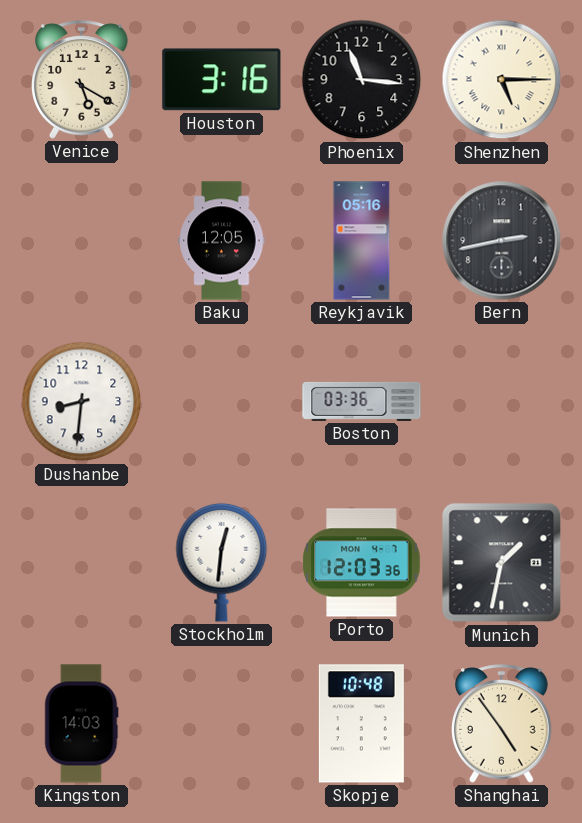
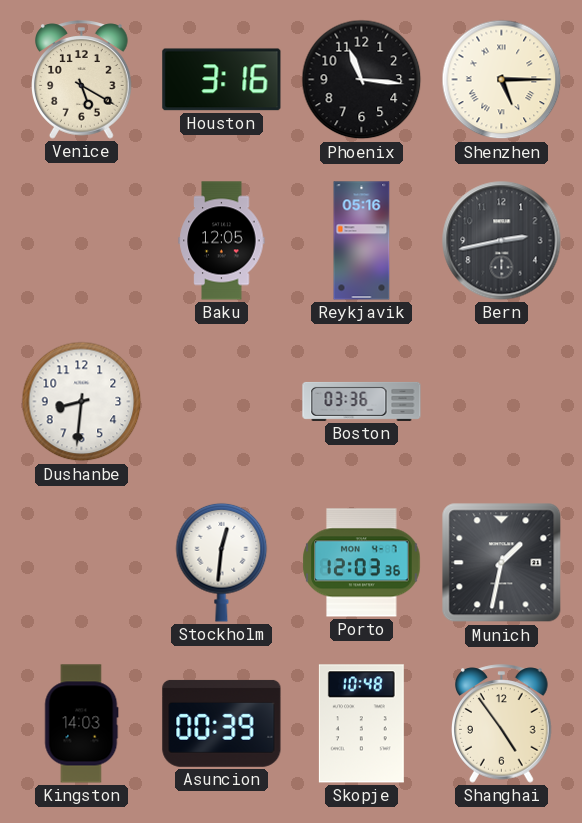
Asuncion: none -> 00:39
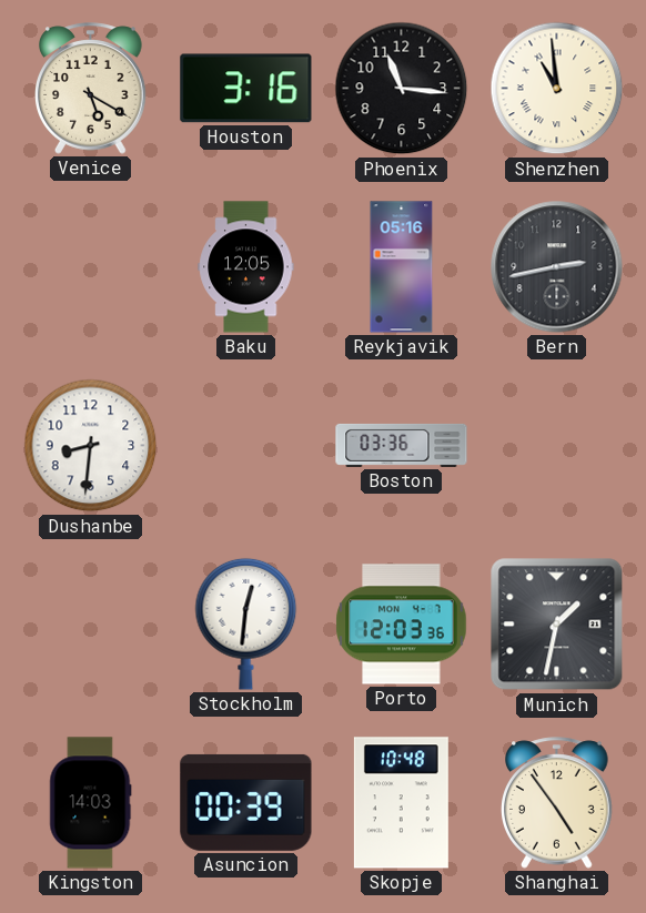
Shenzhen: 5:15 -> 10:59
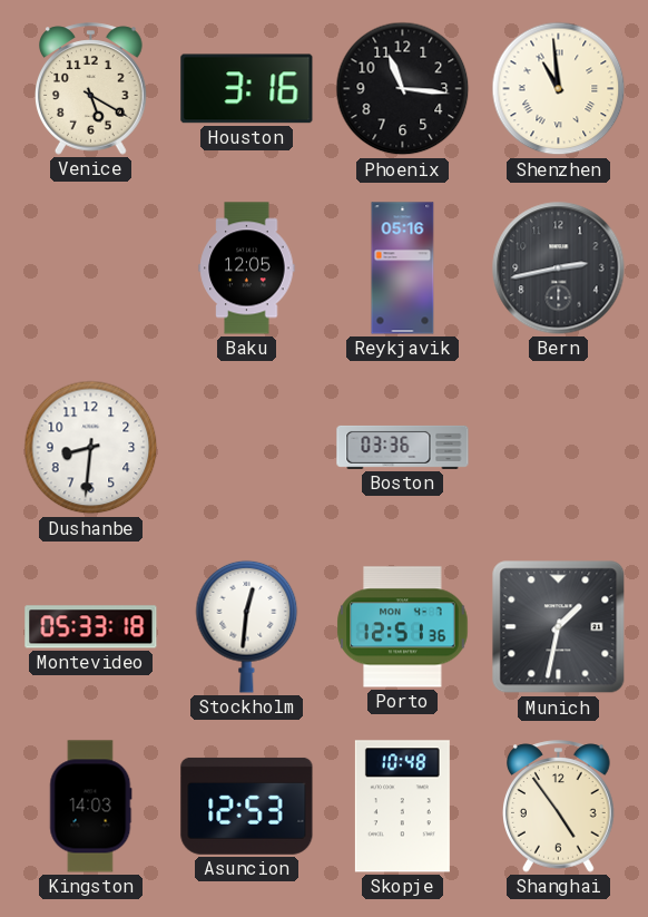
Montevideo: none -> 05:33
Porto: 12:03 -> 12:51
Asuncion: 00:39 -> 12:53
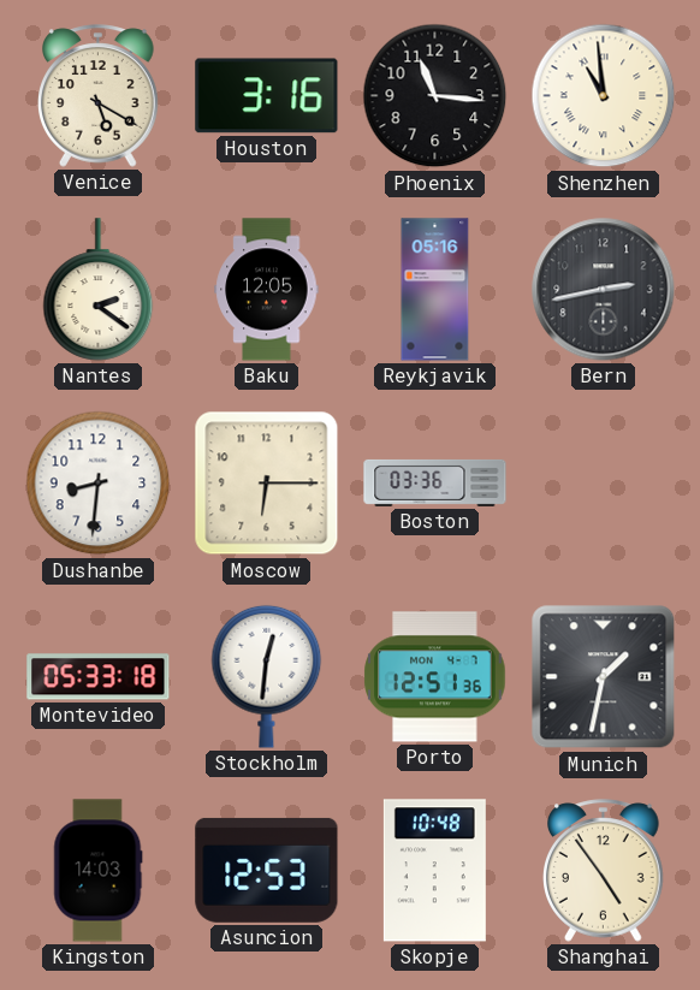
Nantes: none -> 2:21
Moscow: none -> 6:15
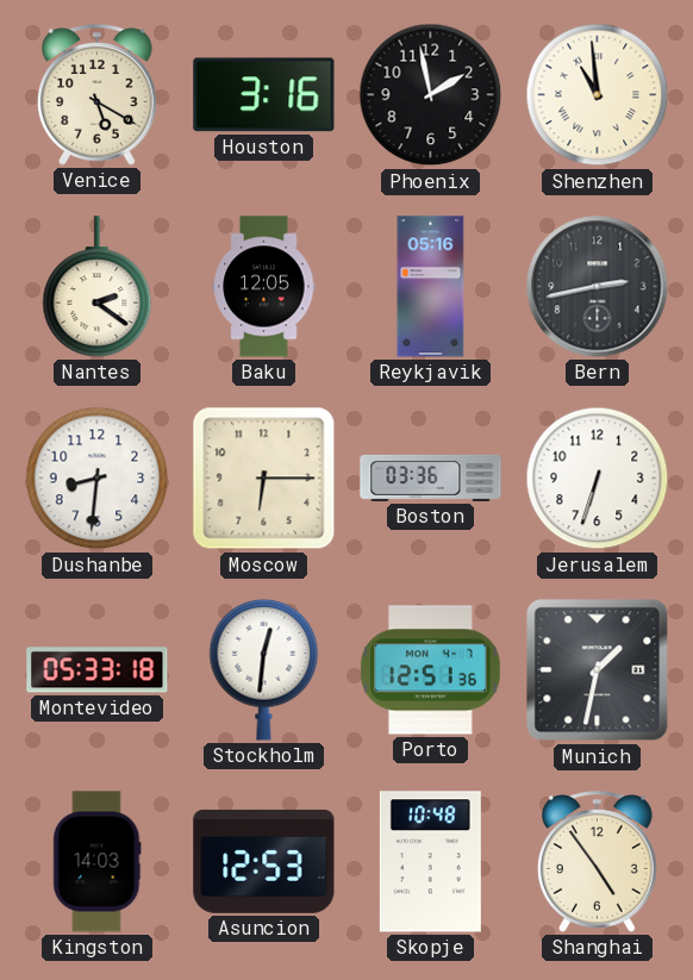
Phoenix: 11:16 -> 1:58
Jerusalem: none -> 6:33
